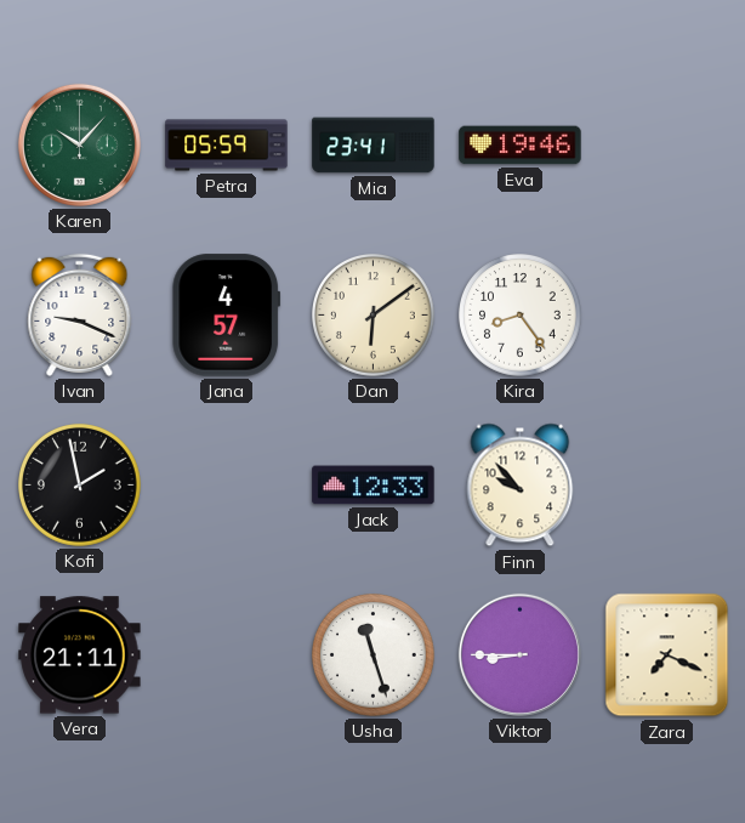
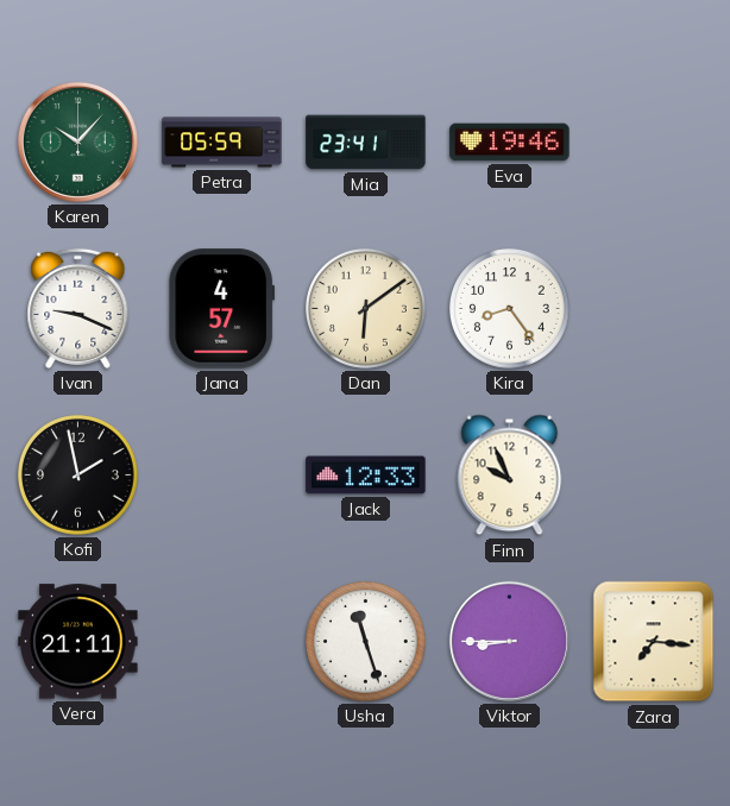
Finn: 9:53 -> 9:56
Zara: 7:19 -> 7:16
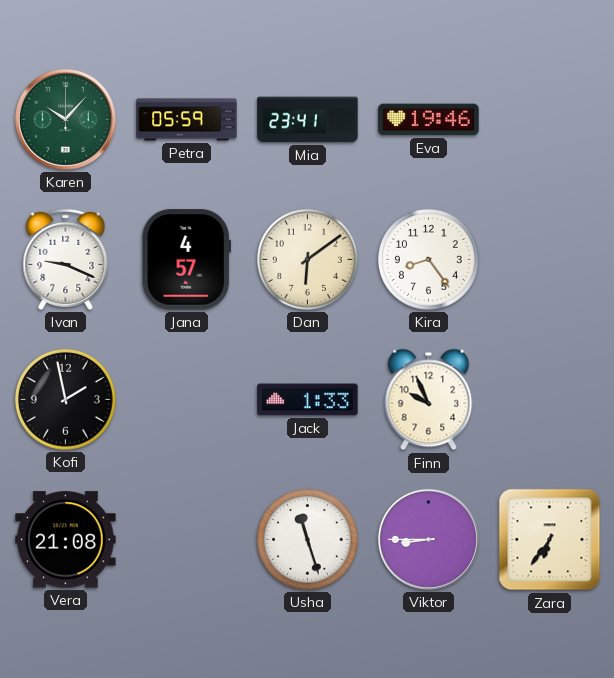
Jack: 12:33 -> 1:33
Vera: 21:11 -> 21:08
Zara: 7:16 -> 6:36
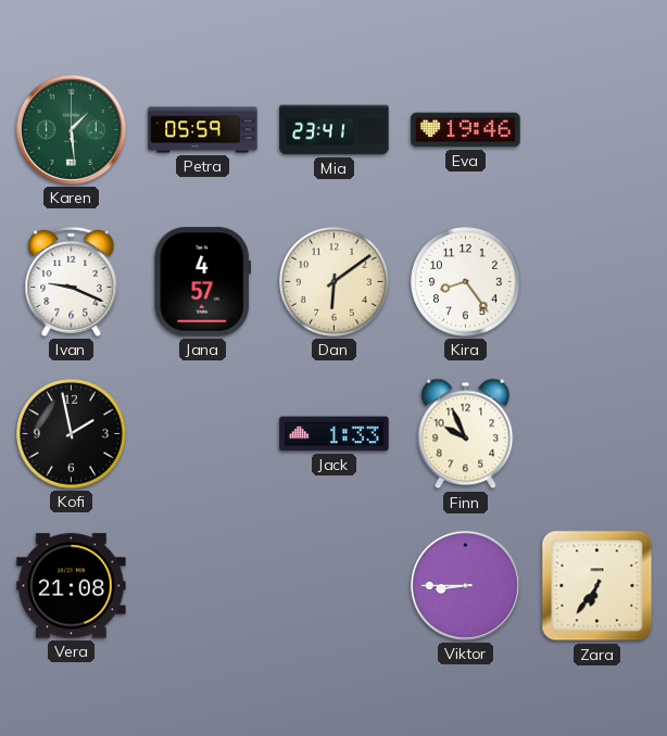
Karen: 10:07 -> 1:29
Usha: 11:27 -> none
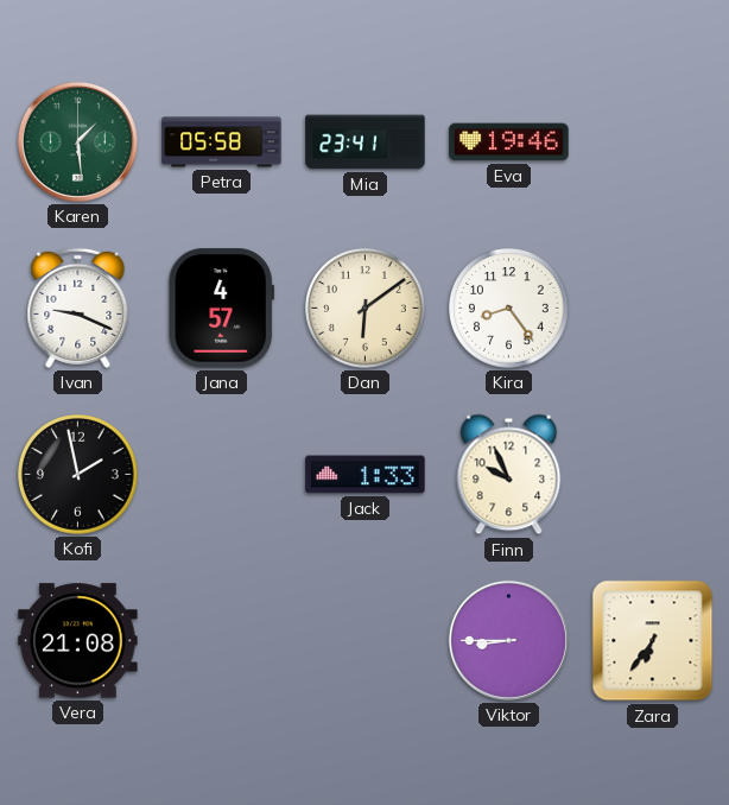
Petra: 05:59 -> 05:58
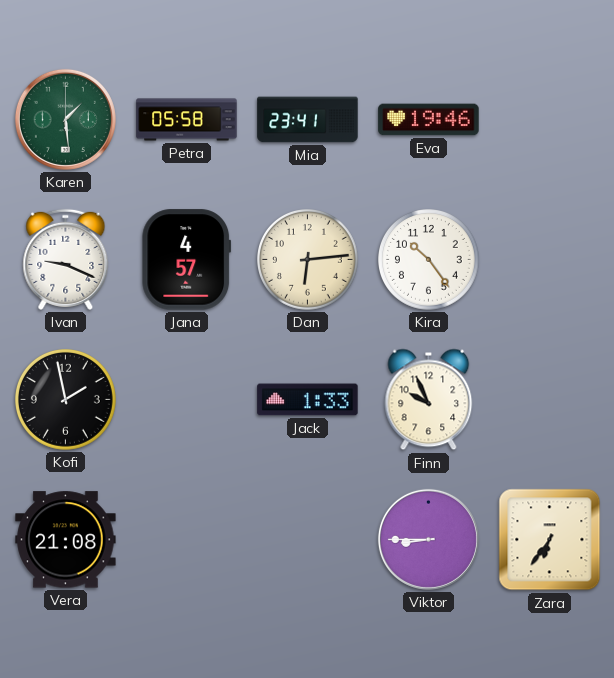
Dan: 6:09 -> 6:14
Kira: 8:24 -> 10:24
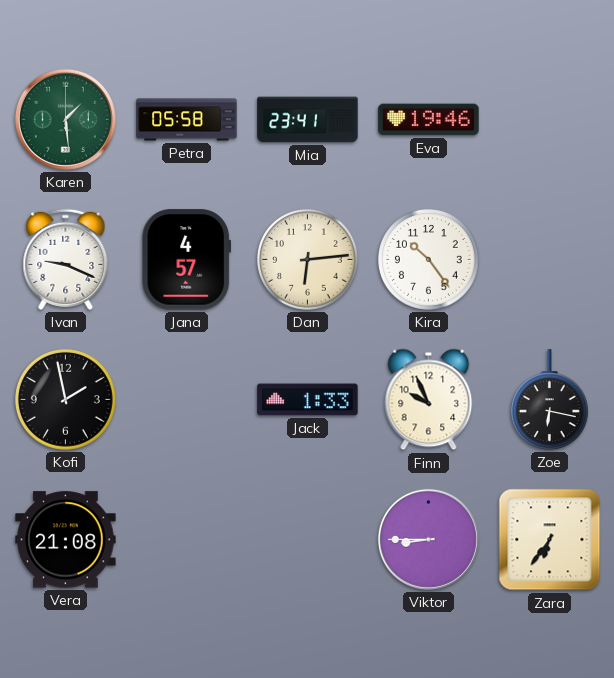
Zoe: none -> 6:17
